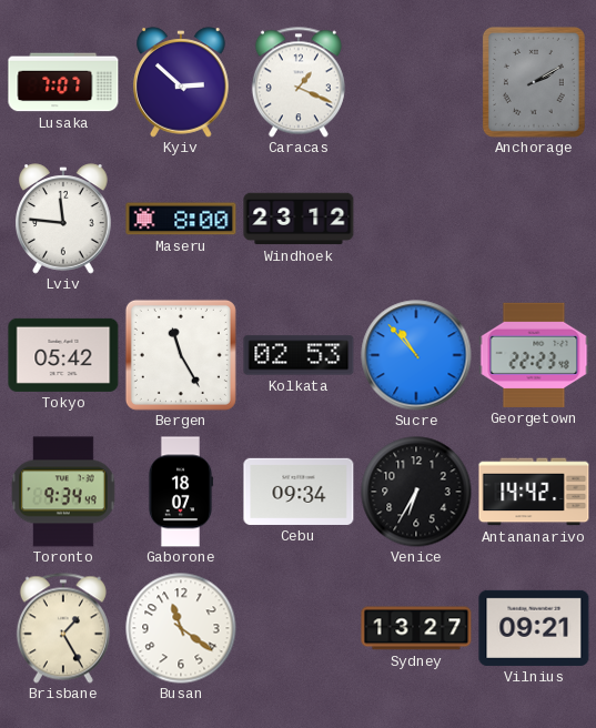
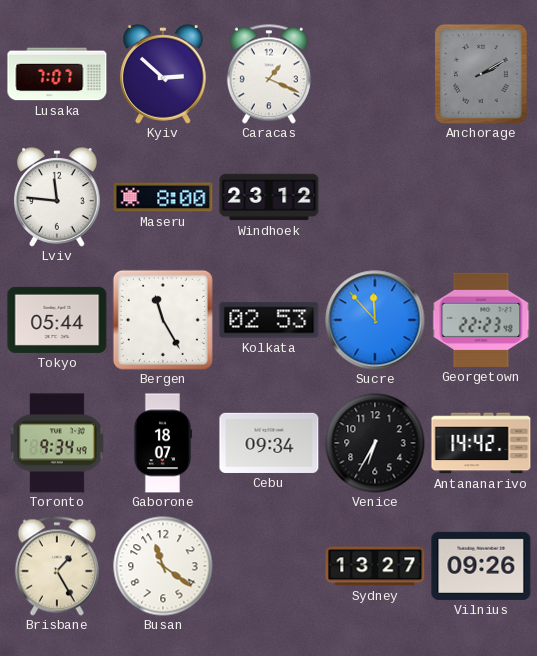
Tokyo: 05:42 -> 05:44
Sucre: 10:53 -> 11:53
Vilnius: 09:21 -> 09:26
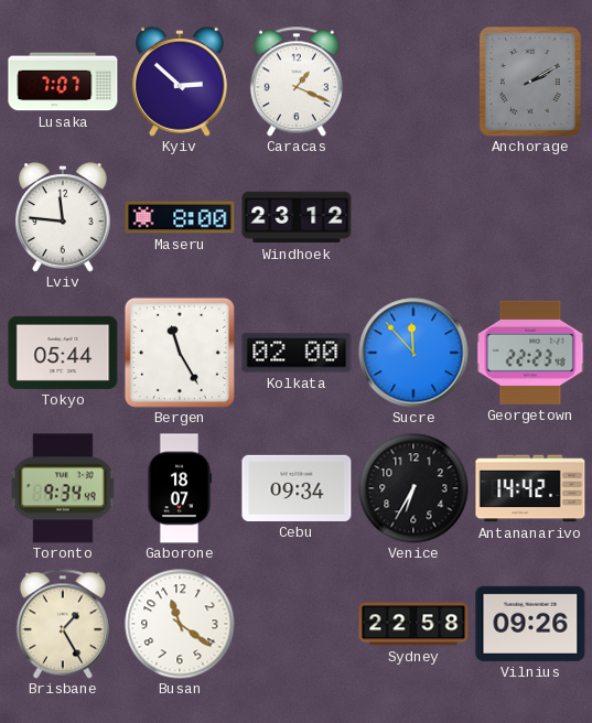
Kolkata: 02:53 -> 02:00
Sydney: 13:27 -> 22:58
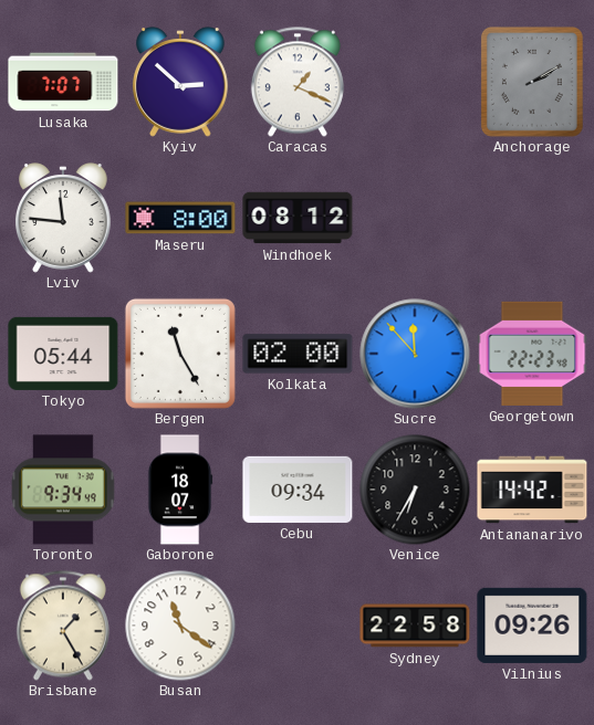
Windhoek: 23:12 -> 08:12
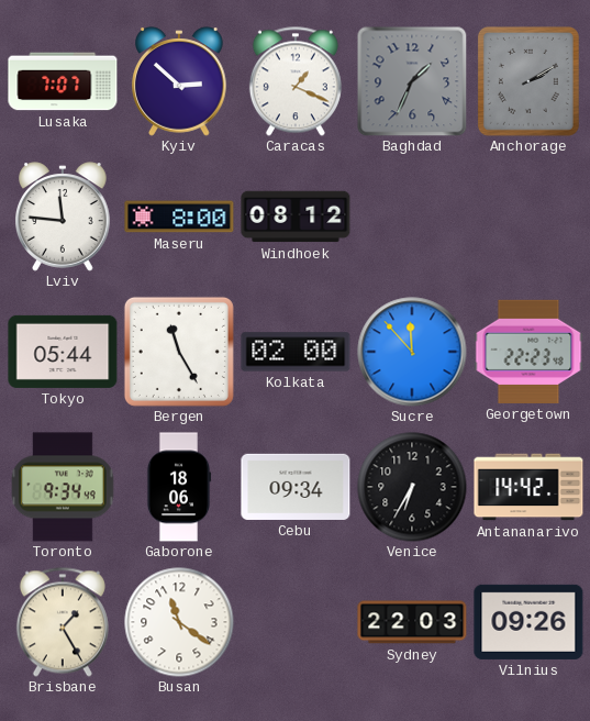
Baghdad: none -> 1:34
Gaborone: 18:07 -> 18:06
Sydney: 22:58 -> 22:03
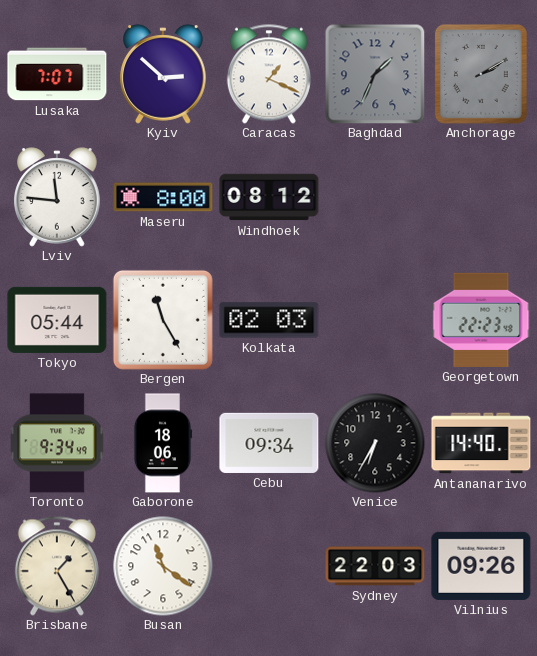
Kolkata: 02:00 -> 02:03
Sucre: 11:53 -> none
Antananarivo: 14:42 -> 14:40
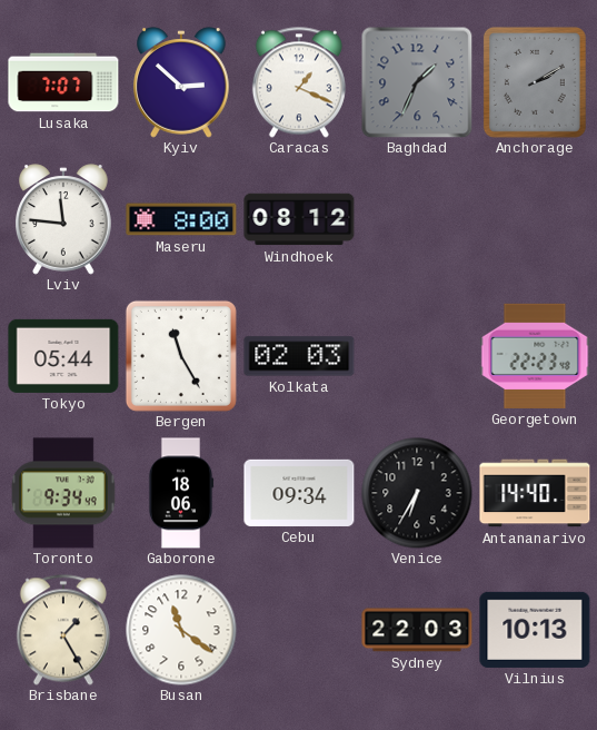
Vilnius: 09:26 -> 10:13
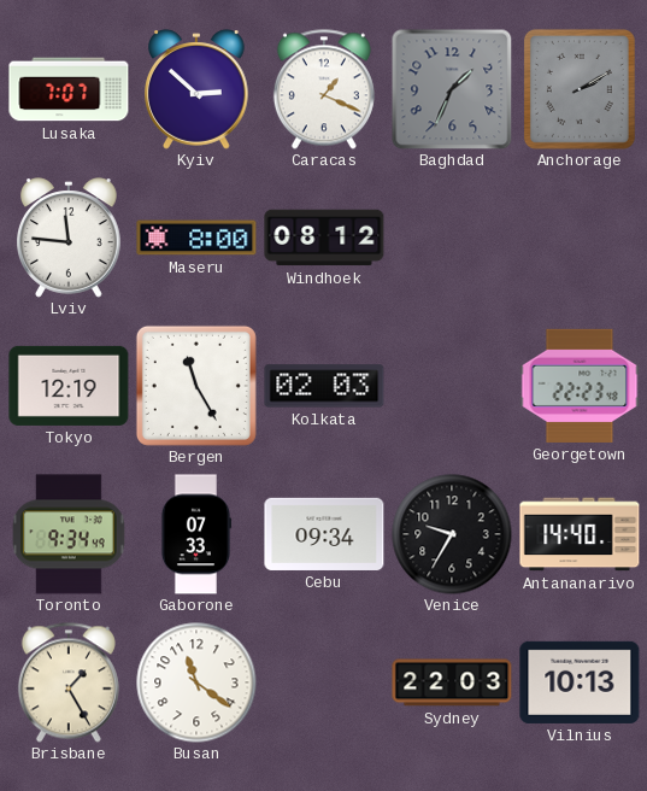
Tokyo: 05:44 -> 12:19
Gaborone: 18:06 -> 07:33
Venice: 6:35 -> 9:35
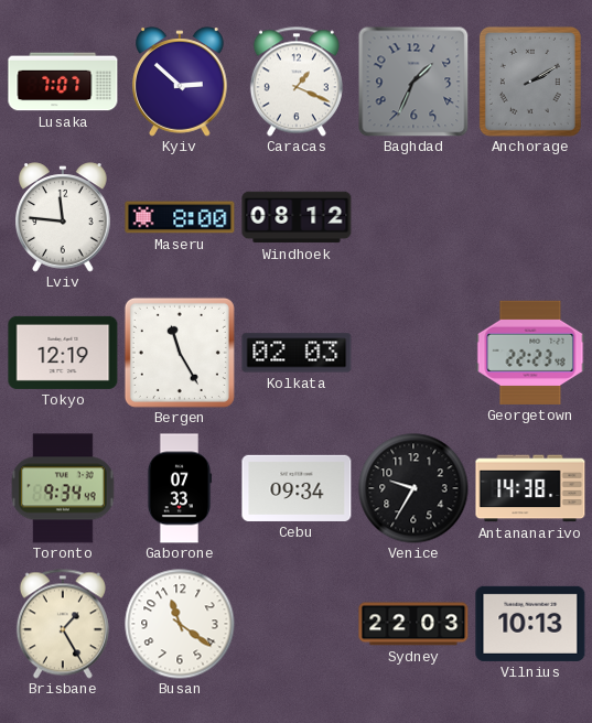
Antananarivo: 14:40 -> 14:38
